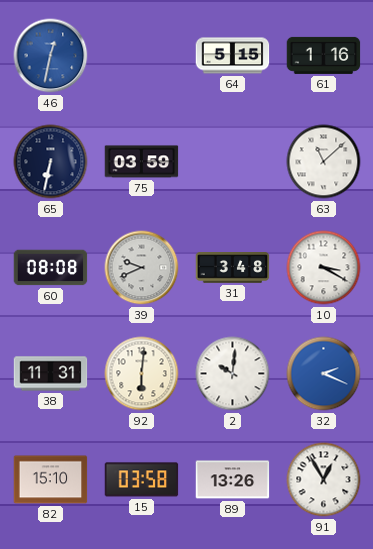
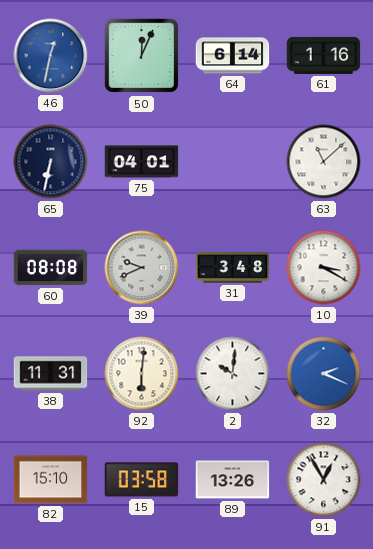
50: none -> 12:04
64: 5:15 -> 6:14
75: 03:59 -> 04:01
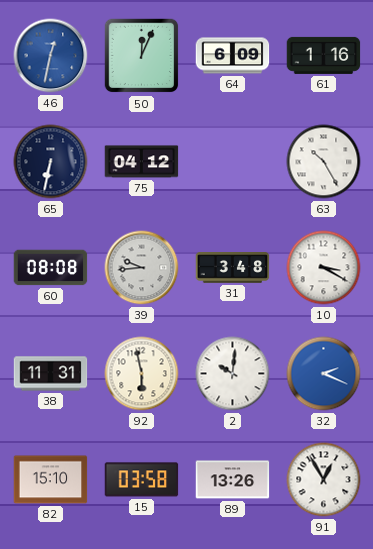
64: 6:14 -> 6:09
75: 04:01 -> 04:12
63: 11:08 -> 10:25
39: 9:41 -> 9:44
92: 6:01 -> 5:58
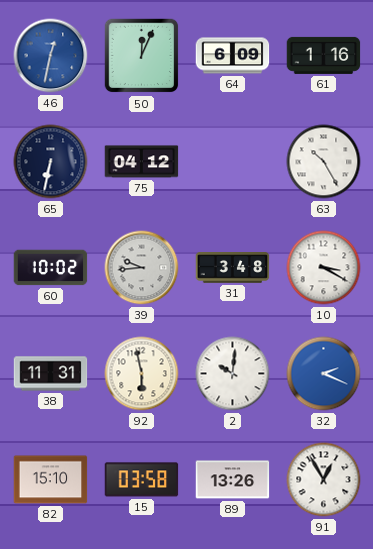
60: 08:08 -> 10:02
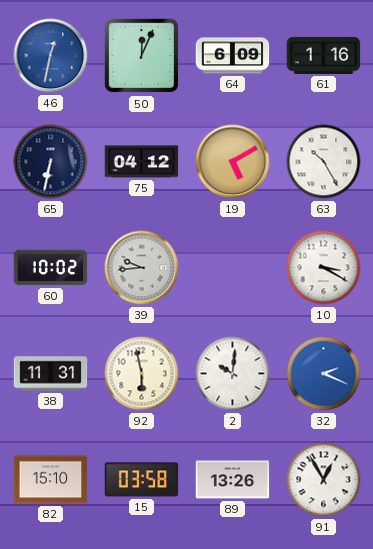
19: none -> 5:10
31: 3:48 -> none
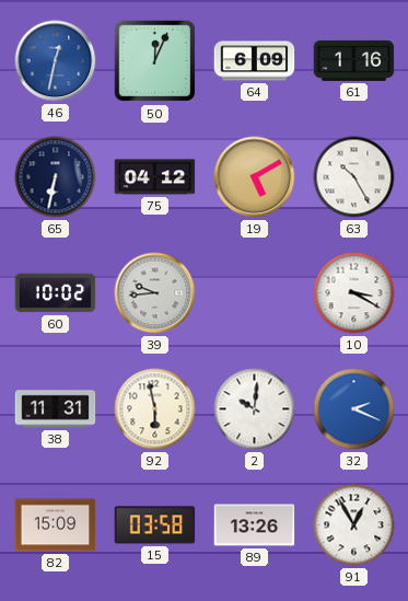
82: 15:10 -> 15:09
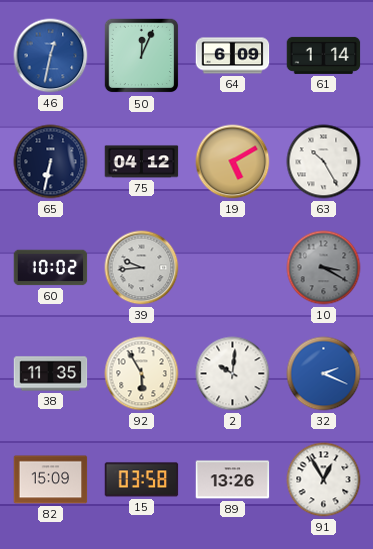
61: 1:16 -> 1:14
10 dial: white -> grey
38: 11:31 -> 11:35
92: 5:58 -> 5:55
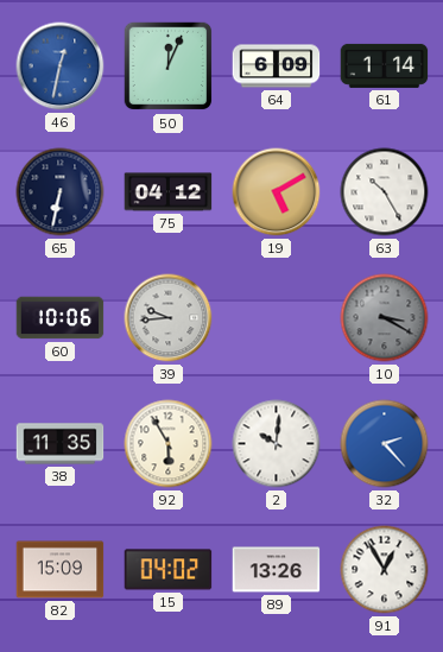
60: 10:02 -> 10:06
32: 2:19 -> 2:23
15: 03:58 -> 04:02
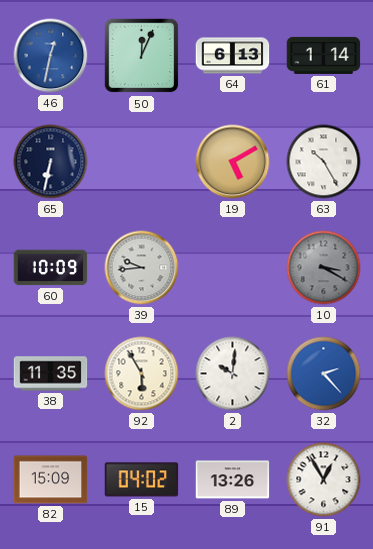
64: 6:09 -> 6:13
75: 04:12 -> none
60: 10:06 -> 10:09
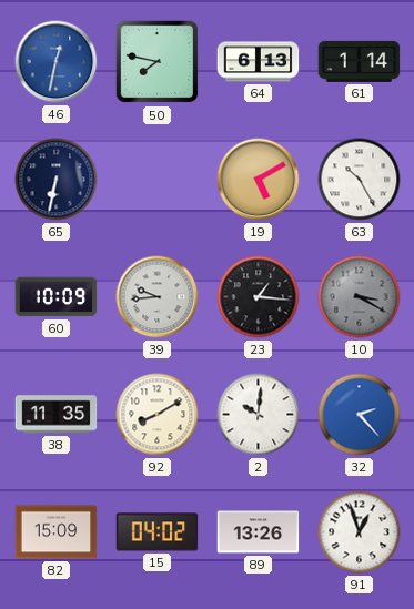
50: 12:04 -> 7:47
23: none -> 1:16
92: 5:55 -> 8:10
91: 12:55 -> 12:57
